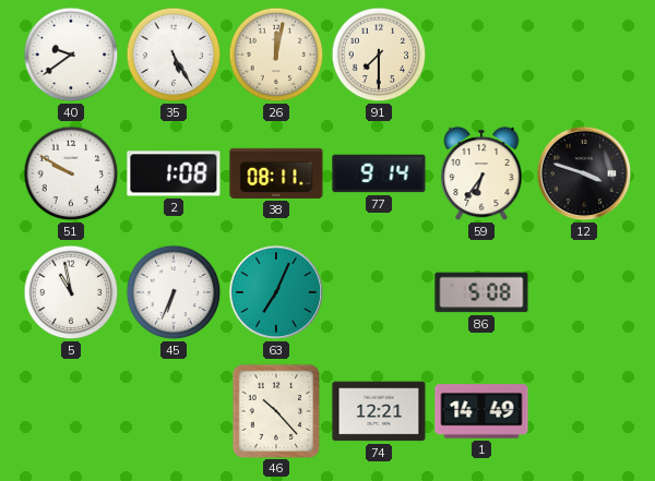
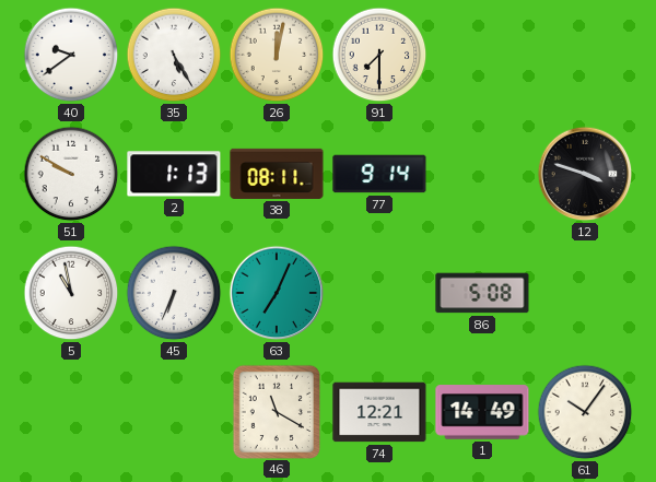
2: 1:08 -> 1:13
59: 6:36 -> none
46: 10:23 -> 11:20
61: none -> 10:06
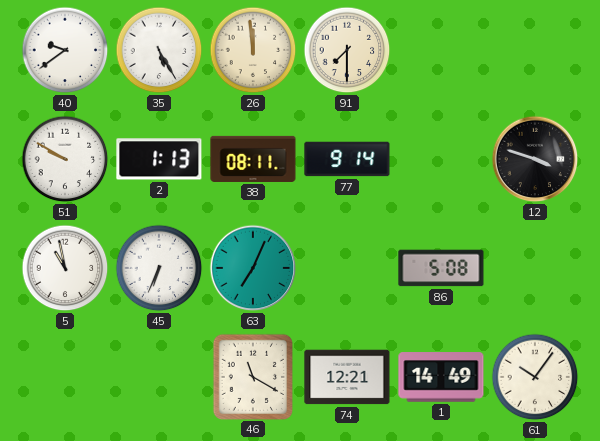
26: 12:02 -> 11:59
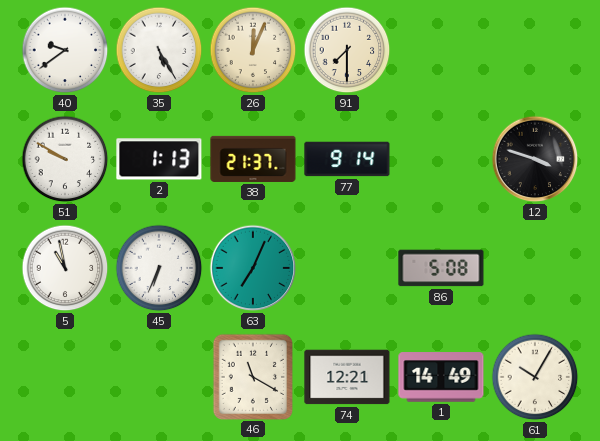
26: 11:59 -> 12:04
38: 08:11 -> 21:37
61: 10:06 -> 10:05
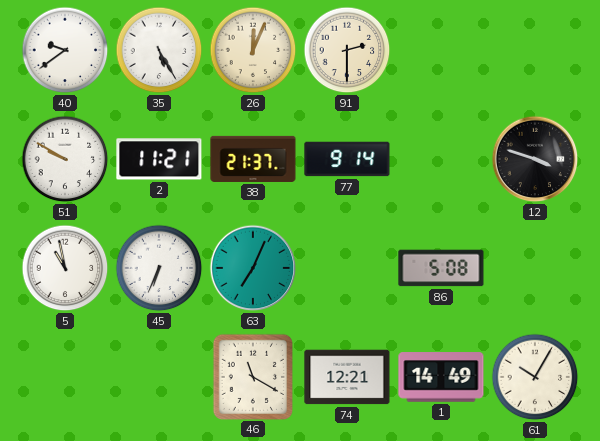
91: 7:30 -> 2:30
2: 1:13 -> 11:21
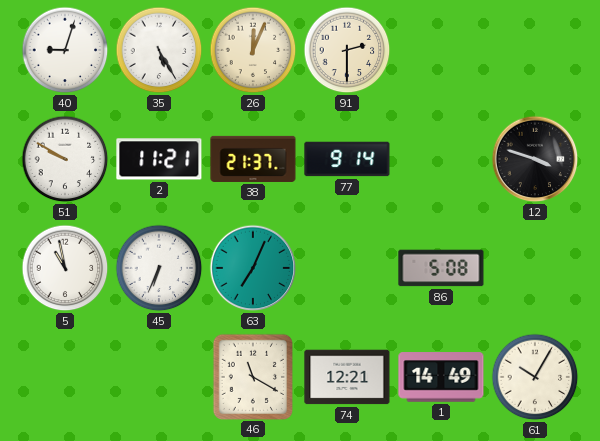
40: 9:39 -> 9:03
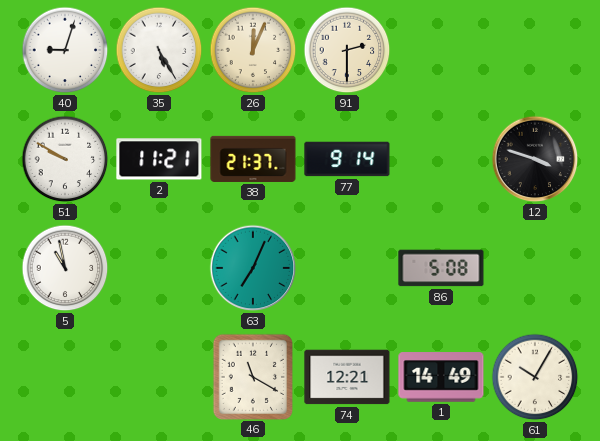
45: 6:34 -> none
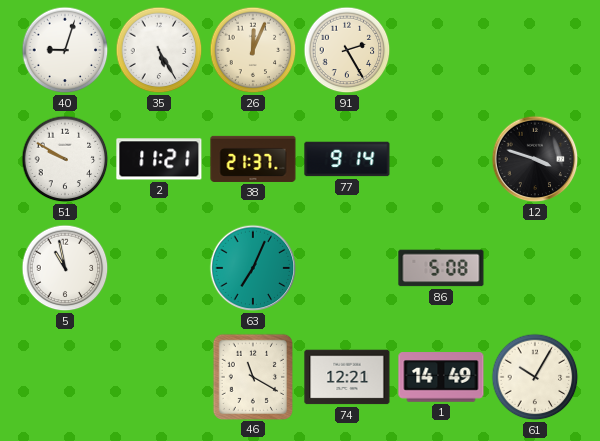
91: 2:30 -> 2:25
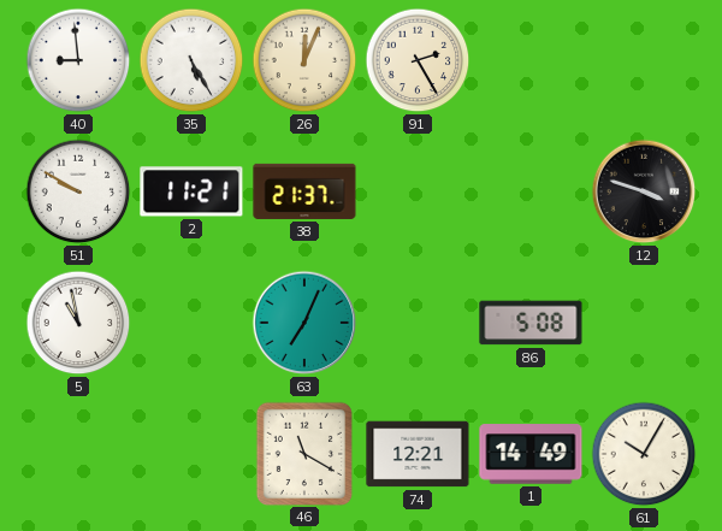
40: 9:03 -> 8:59
77: 9:14 -> none
